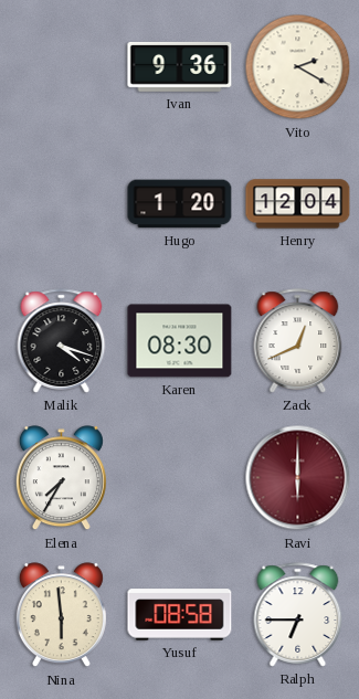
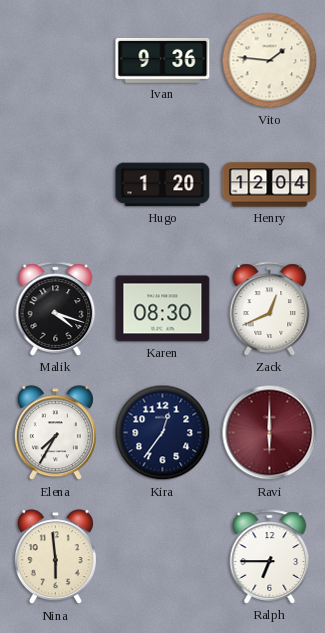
Vito: 2:20 -> 1:46
Kira: none -> 12:36
Yusuf: 08:58 -> none
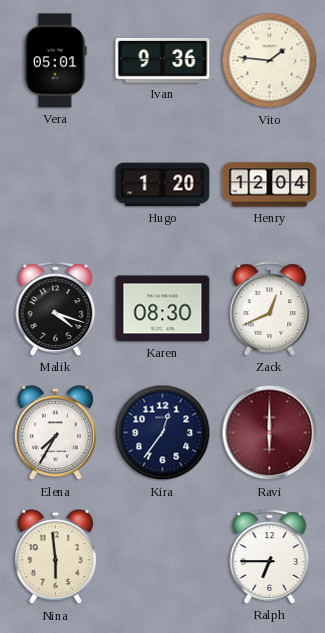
Vera: none -> 05:01
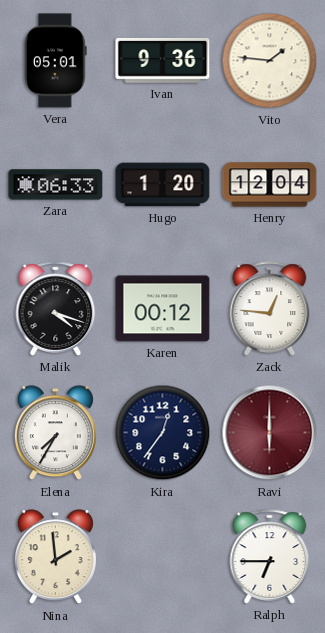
Zara: none -> 06:33
Karen: 08:30 -> 00:12
Zack: 12:41 -> 12:46
Nina: 5:59 -> 1:59
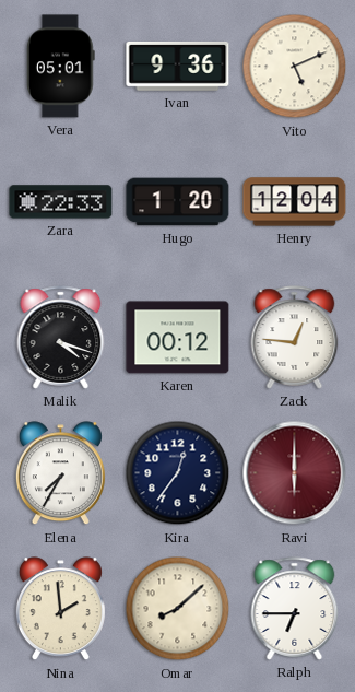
Vito: 1:46 -> 5:11
Zara: 06:33 -> 22:33
Omar: none -> 8:08
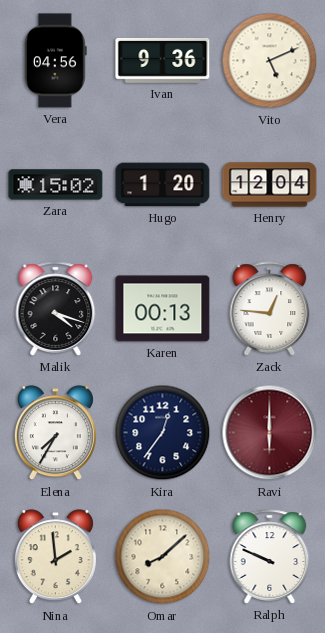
Vera: 05:01 -> 04:56
Zara: 22:33 -> 15:02
Karen: 00:12 -> 00:13
Ralph: 6:45 -> 9:49
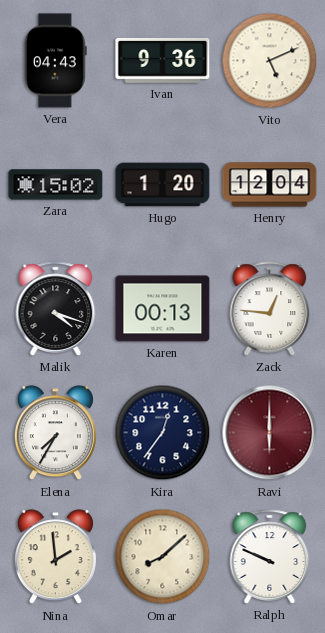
Vera: 04:56 -> 04:43
